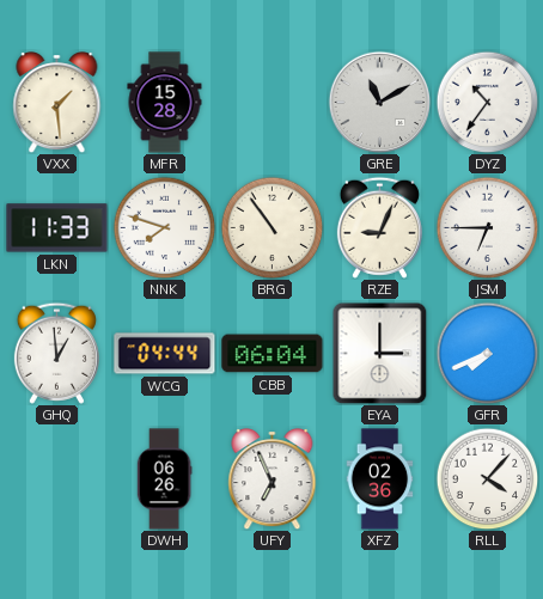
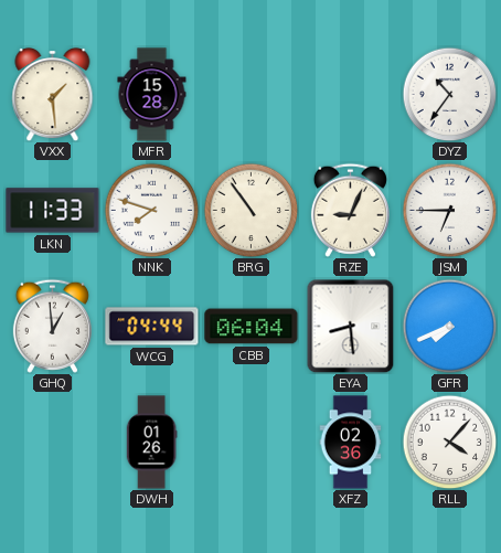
GRE: 11:10 -> none
EYA: 3:00 -> 8:29
DWH: 06:26 -> 01:26
UFY: 6:56 -> none
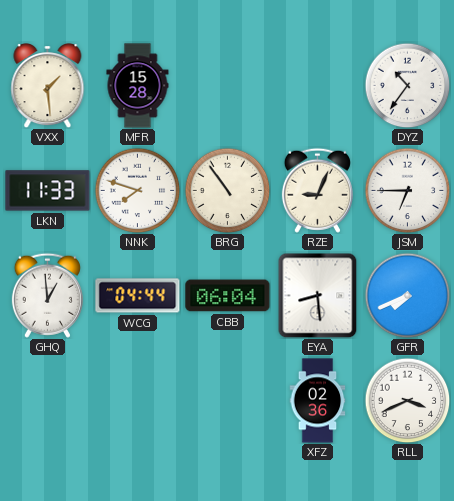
DWH: 01:26 -> none
RLL: 4:07 -> 3:41
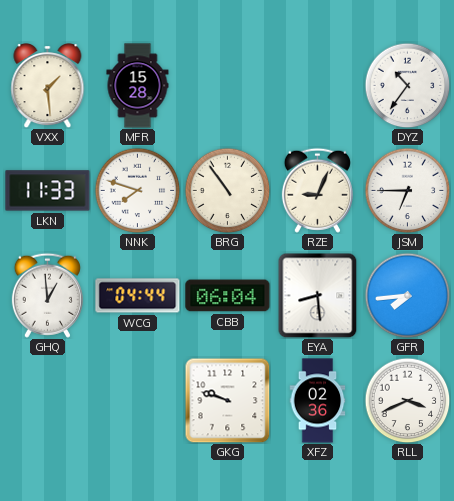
GFR: 7:41 -> 7:44
GKG: none -> 9:48
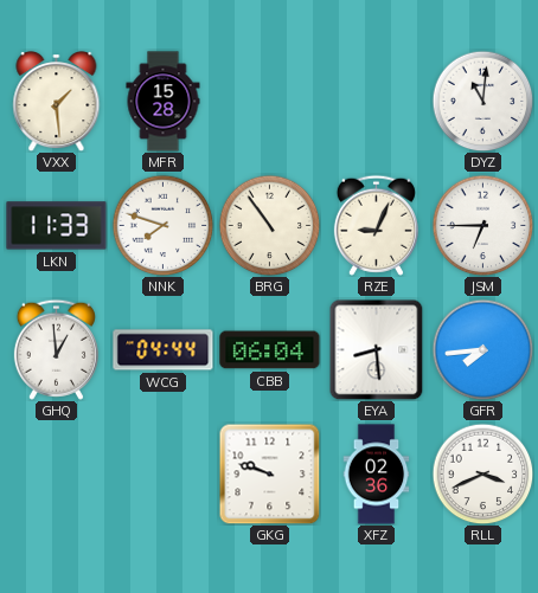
DYZ: 10:36 -> 11:01
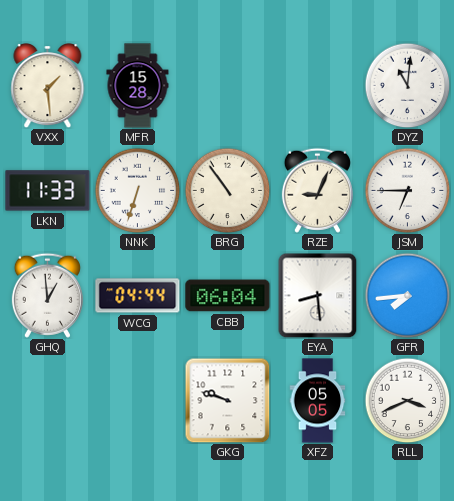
NNK: 7:48 -> 6:33
XFZ: 02:36 -> 05:05
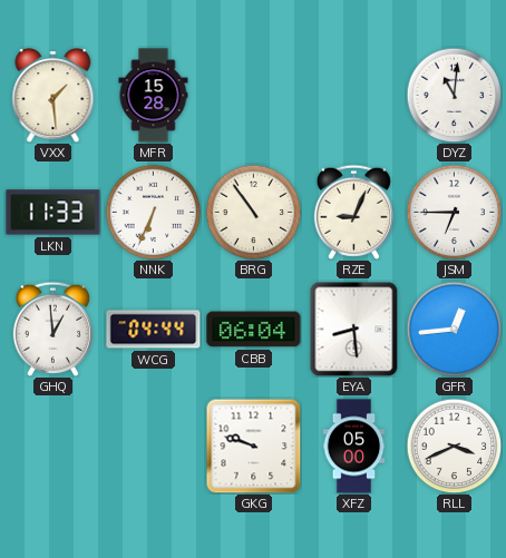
NNK: 6:33 -> 6:34
GFR: 7:44 -> 12:44
XFZ: 05:05 -> 05:00
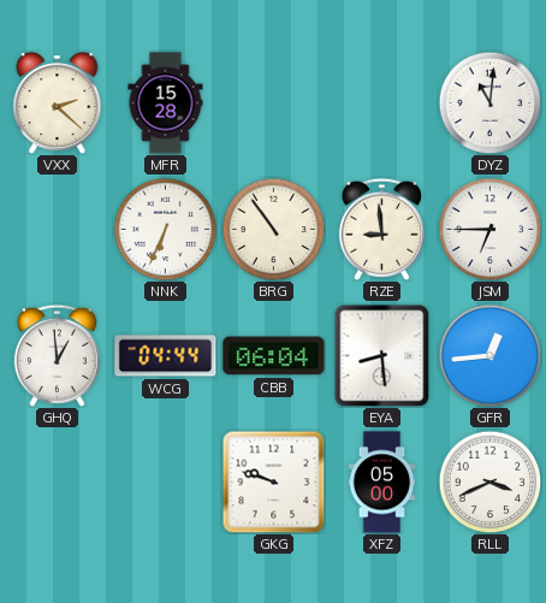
VXX: 1:29 -> 2:22
LKN: 11:33 -> none
RZE: 9:04 -> 8:59
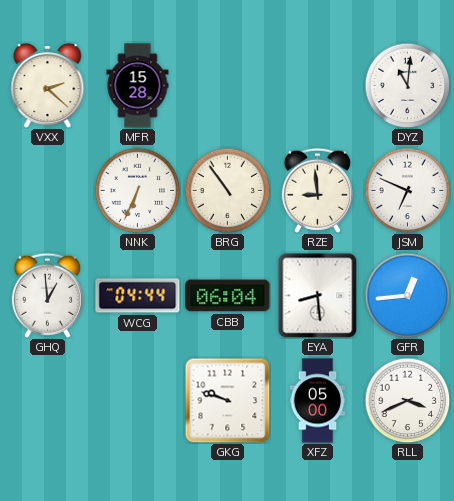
JSM: 6:45 -> 6:49
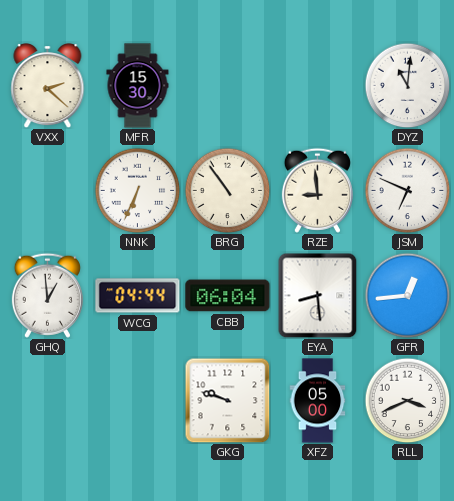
MFR: 15:28 -> 15:30
